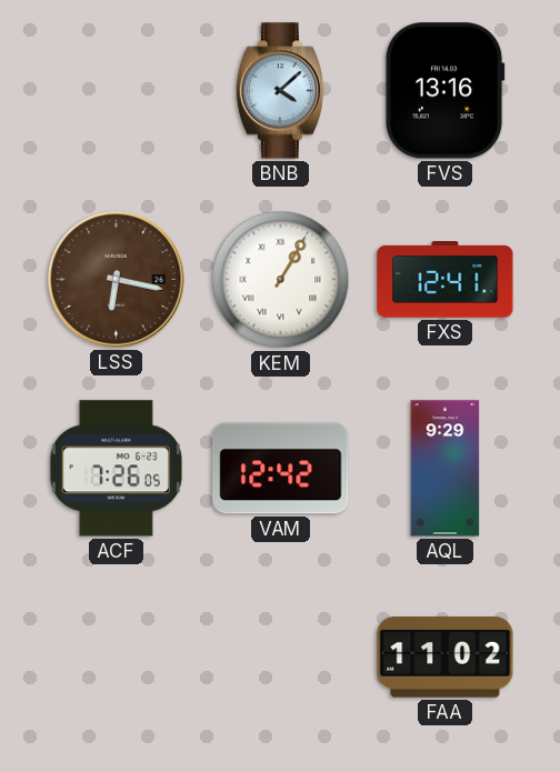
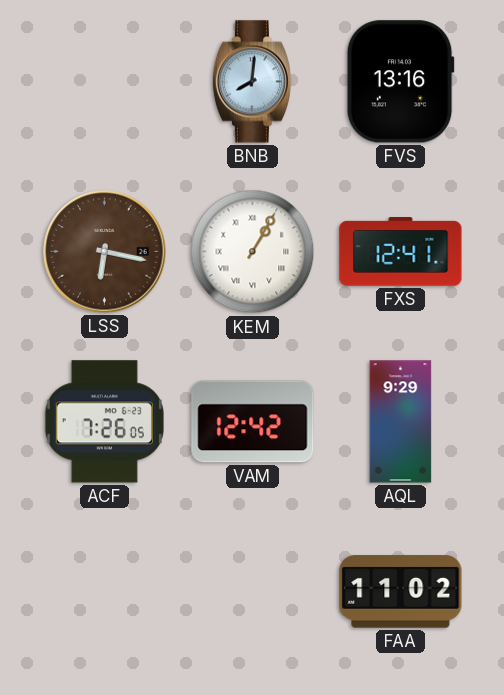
BNB: 4:08 -> 8:01
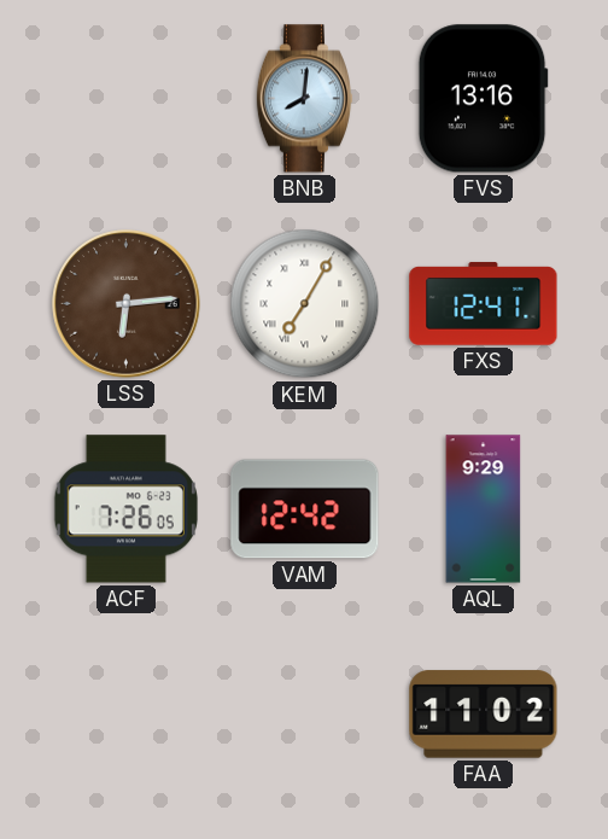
LSS: 6:17 -> 6:14
KEM: 1:05 -> 7:05
